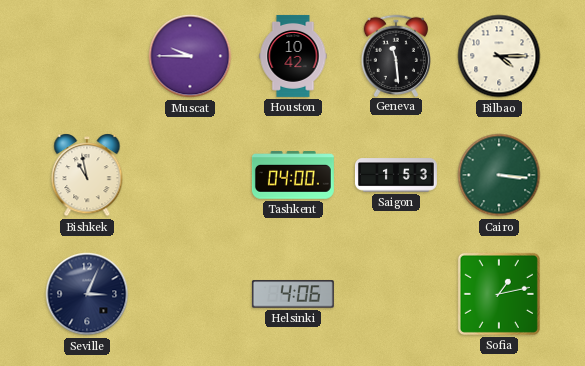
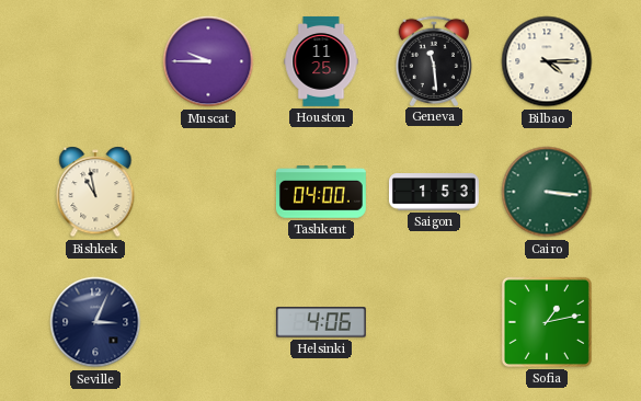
Houston: 10:42 -> 11:25
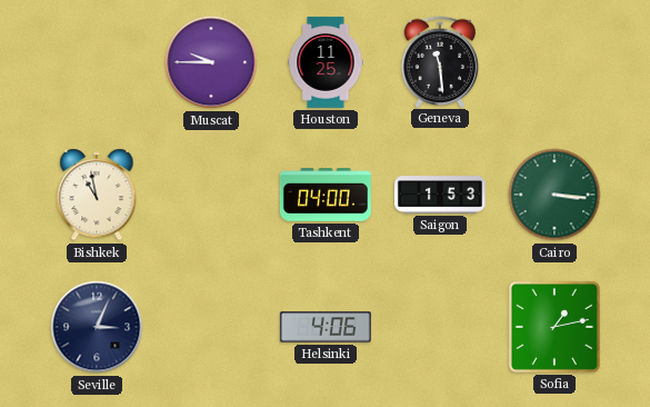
Bilbao: 4:15 -> none
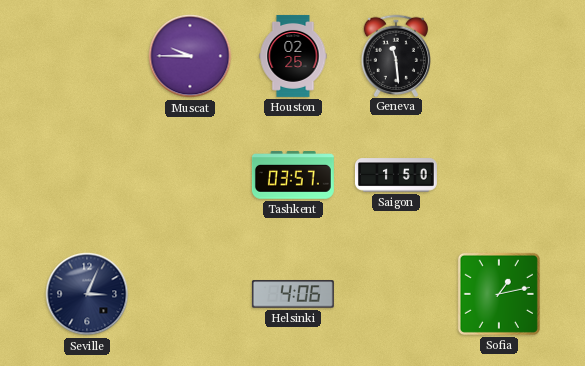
Houston: 11:25 -> 02:25
Bishkek: 10:58 -> none
Tashkent: 04:00 -> 03:57
Saigon: 1:53 -> 1:50
Cairo: 3:16 -> none
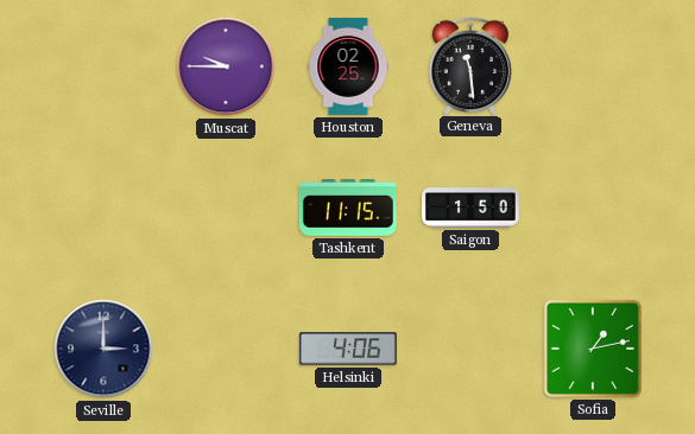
Tashkent: 03:57 -> 11:15
Seville: 3:04 -> 3:00
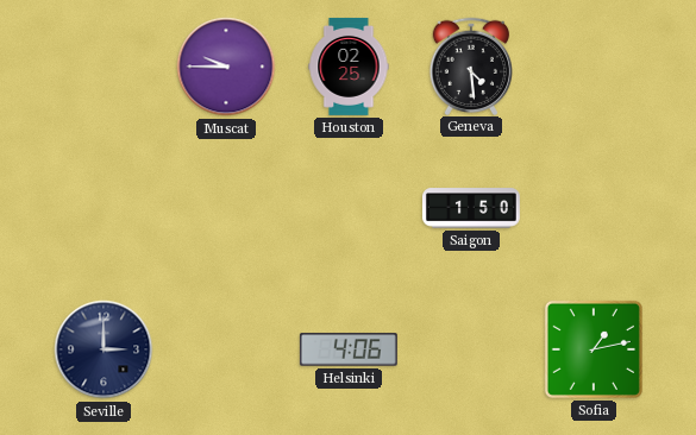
Geneva: 11:29 -> 4:29
Tashkent: 11:15 -> none
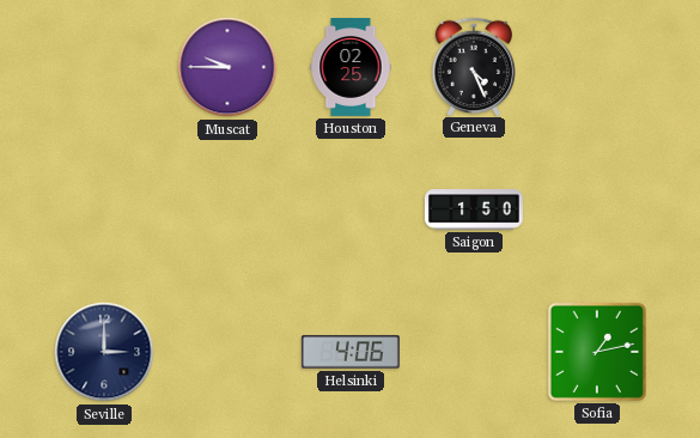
Geneva: 4:29 -> 4:26
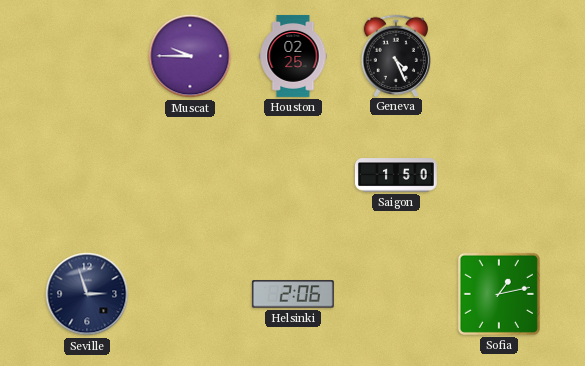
Seville: 3:00 -> 2:57
Helsinki: 4:06 -> 2:06
